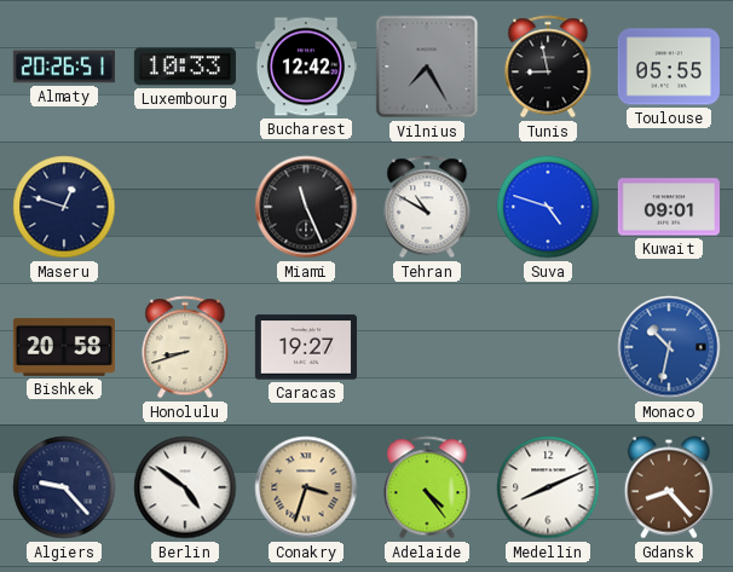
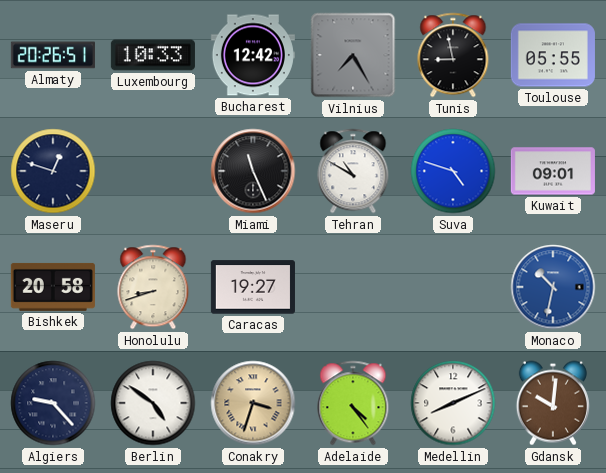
Gdansk: 8:23 -> 10:01
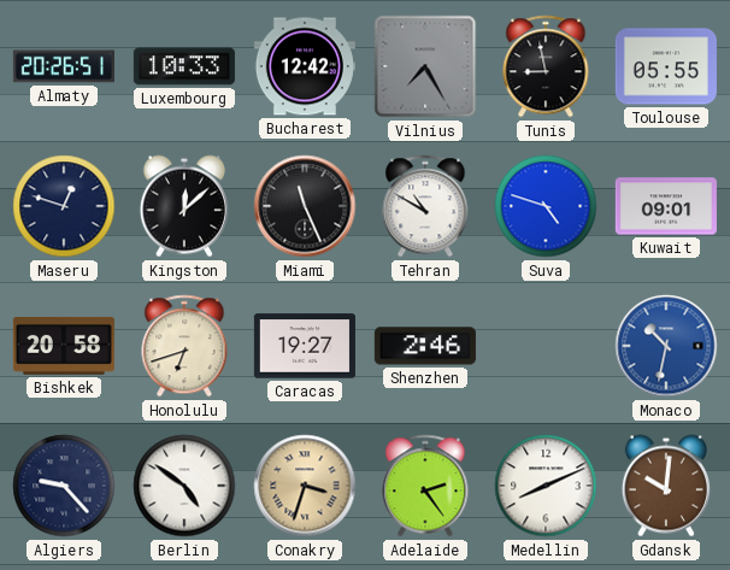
Kingston: none -> 12:08
Honolulu: 8:42 -> 6:42
Shenzhen: none -> 2:46
Adelaide: 4:24 -> 2:24
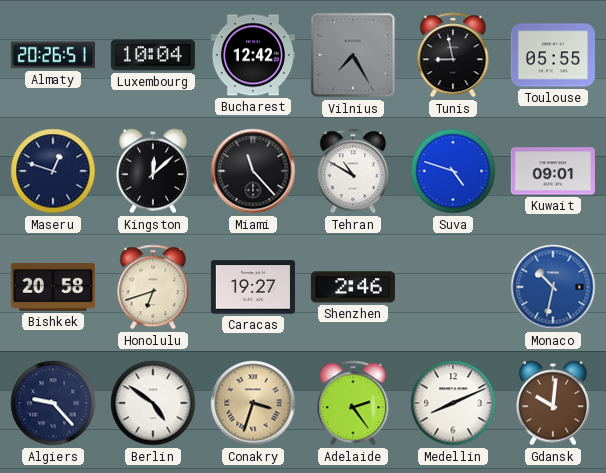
Luxembourg: 10:33 -> 10:04
Miami: 11:26 -> 11:23
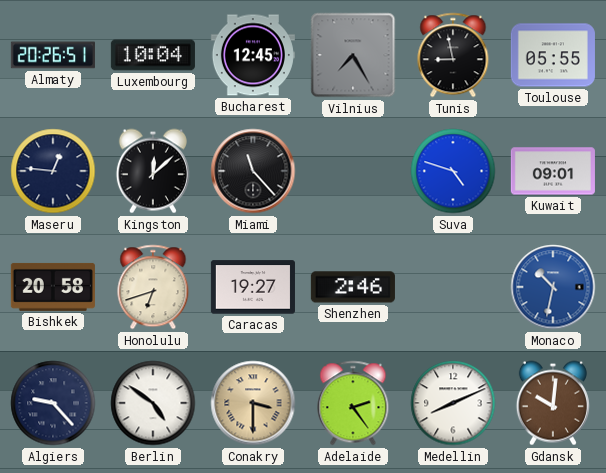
Bucharest: 12:42 -> 12:45
Maseru: 12:48 -> 12:46
Tehran: 10:50 -> none
Conakry: 3:33 -> 3:30
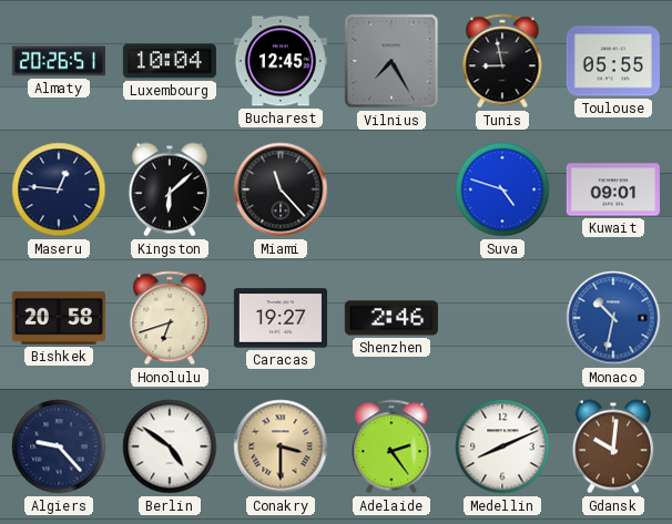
Kingston: 12:08 -> 6:08
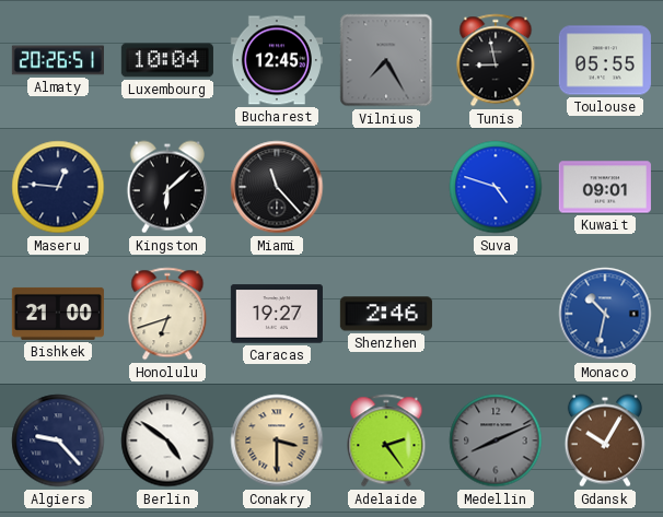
Bishkek: 20:58 -> 21:00
Medellin dial: white -> grey
Gdansk: 10:01 -> 10:05
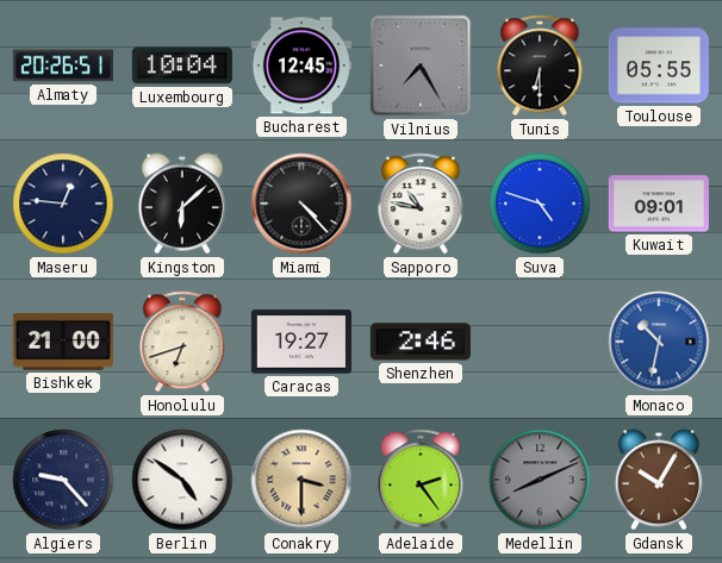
Tunis: 8:58 -> 6:30
Miami: 11:23 -> 4:23
Sapporo: none -> 10:47
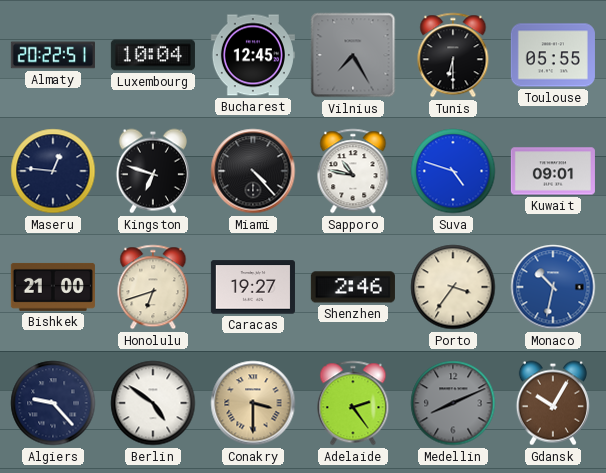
Almaty: 20:26 -> 20:22
Kingston: 6:08 -> 6:48
Porto: none -> 3:36
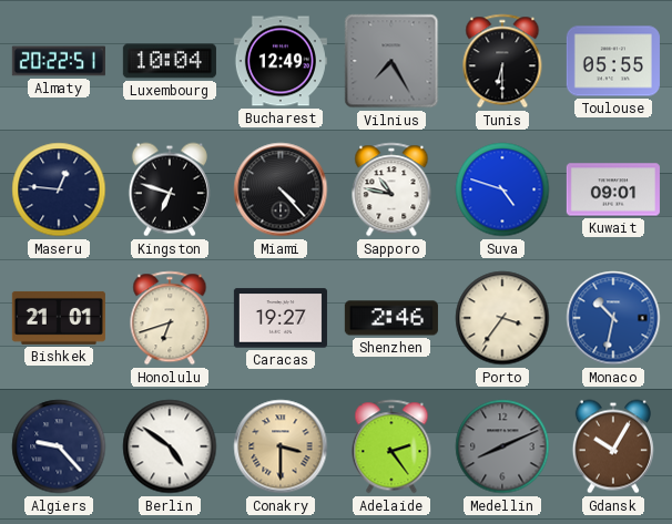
Bucharest: 12:45 -> 12:49
Bishkek: 21:00 -> 21:01
